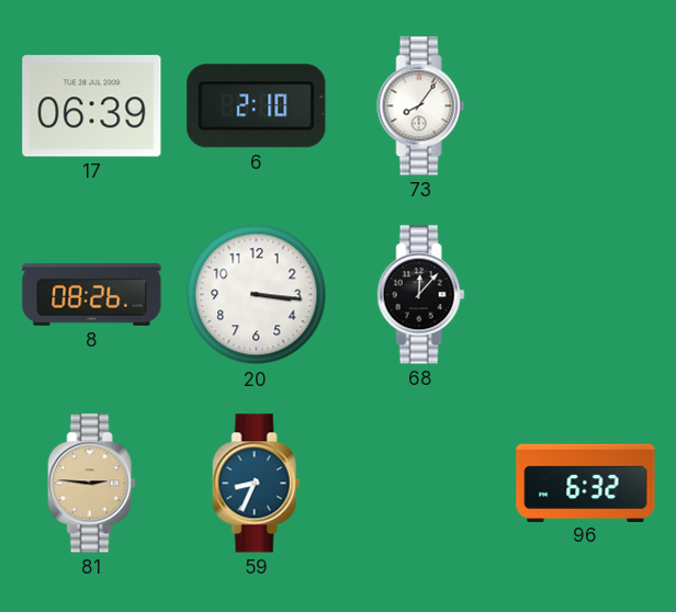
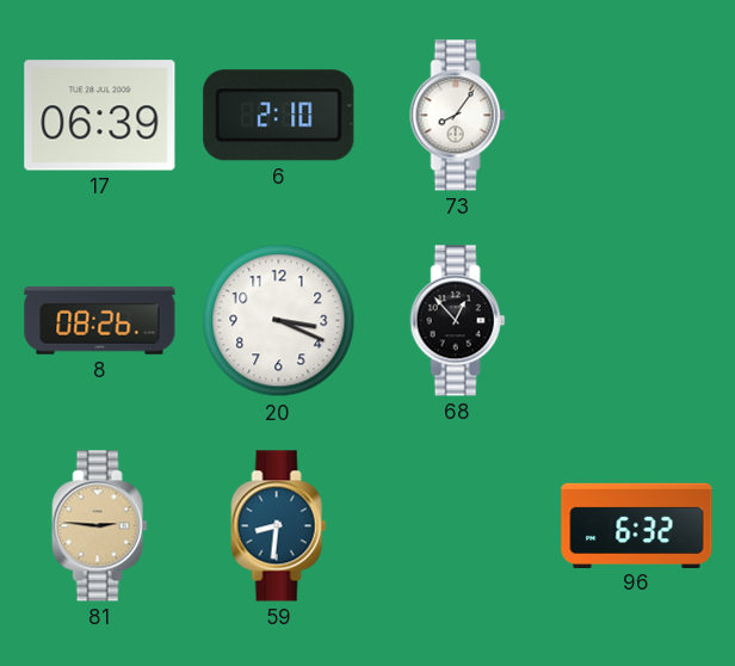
20: 3:16 -> 3:19
68: 12:07 -> 12:53
59: 8:34 -> 8:31
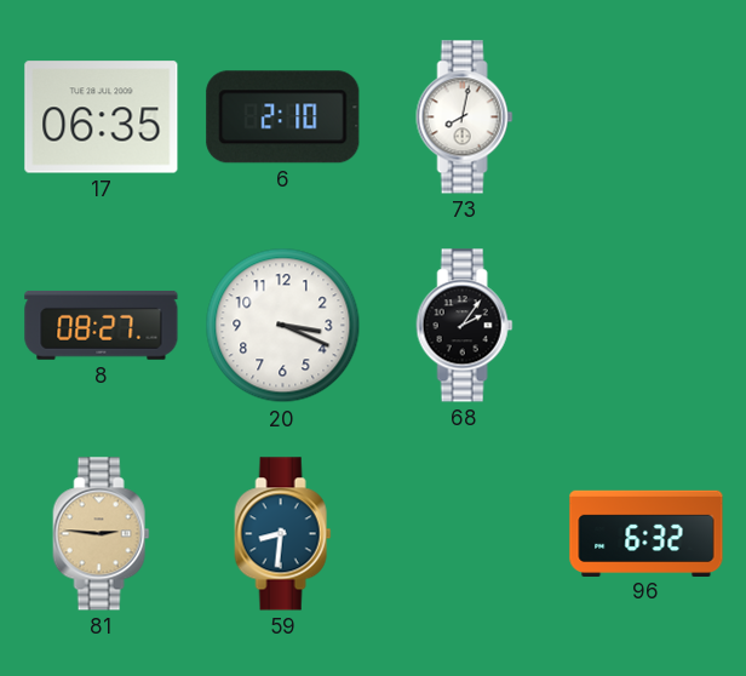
17: 06:39 -> 06:35
73: 8:06 -> 8:02
8: 08:26 -> 08:27
68: 12:53 -> 2:06
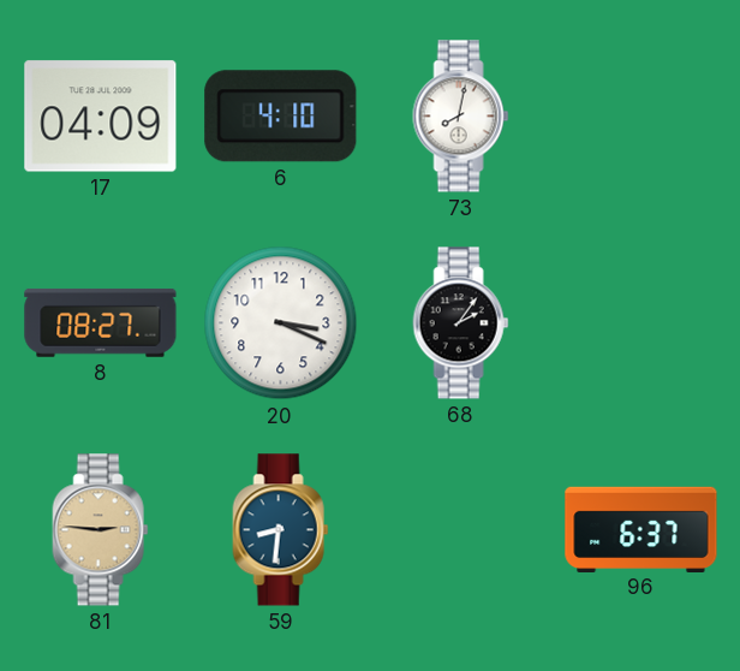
17: 06:35 -> 04:09
6: 2:10 -> 4:10
96: 6:32 -> 6:37
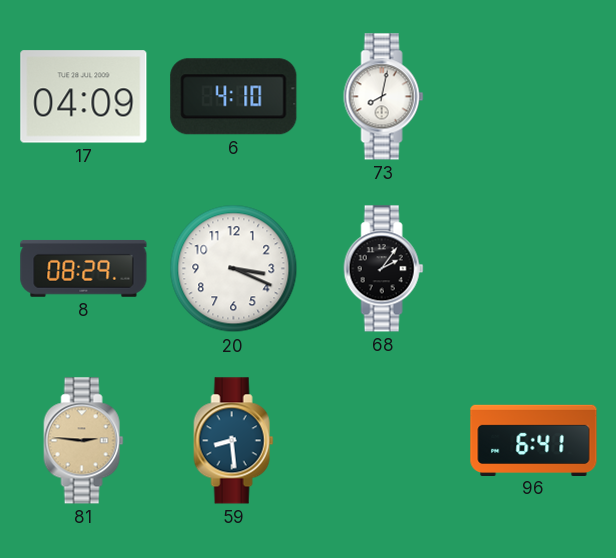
8: 08:27 -> 08:29
59: 8:31 -> 8:29
96: 6:37 -> 6:41
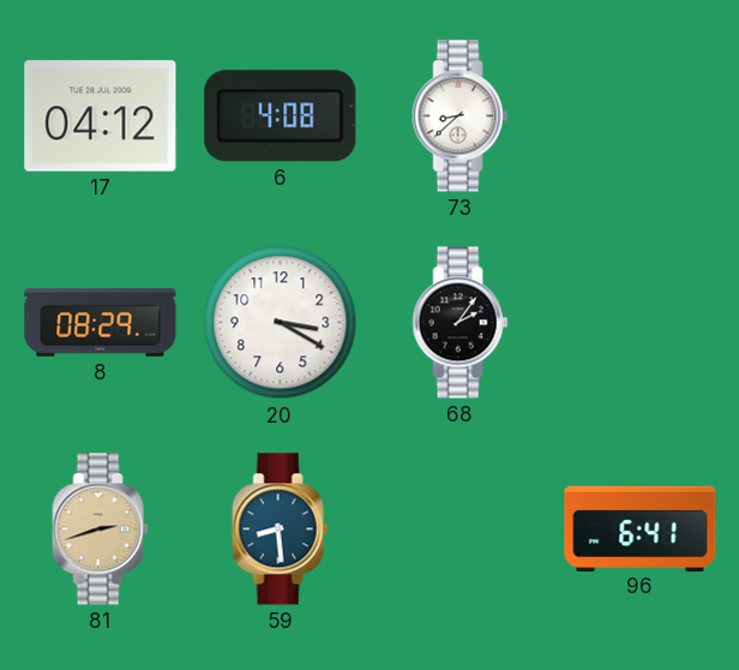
17: 04:09 -> 04:12
6: 4:10 -> 4:08
73: 8:02 -> 8:38
20: 3:19 -> 3:20
81: 2:46 -> 2:42
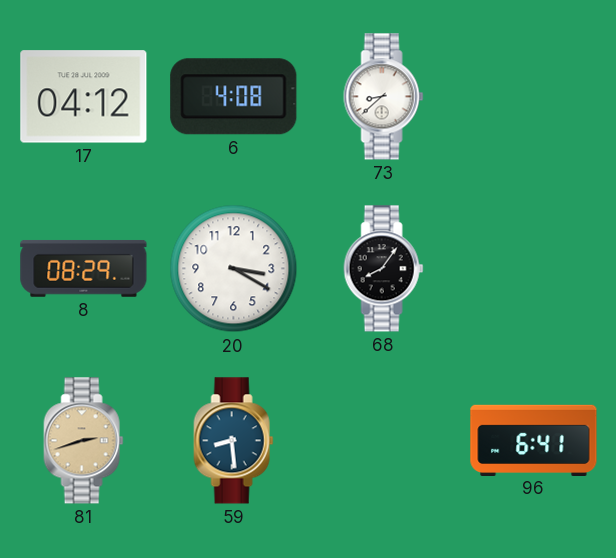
68: 2:06 -> 8:06
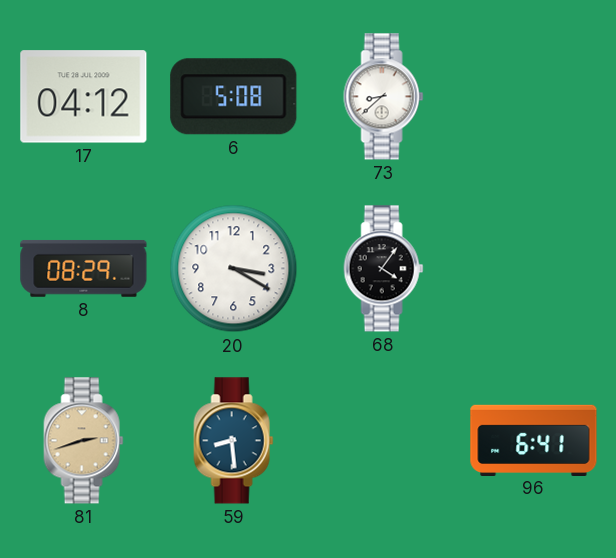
6: 4:08 -> 5:08
68: 8:06 -> 4:06
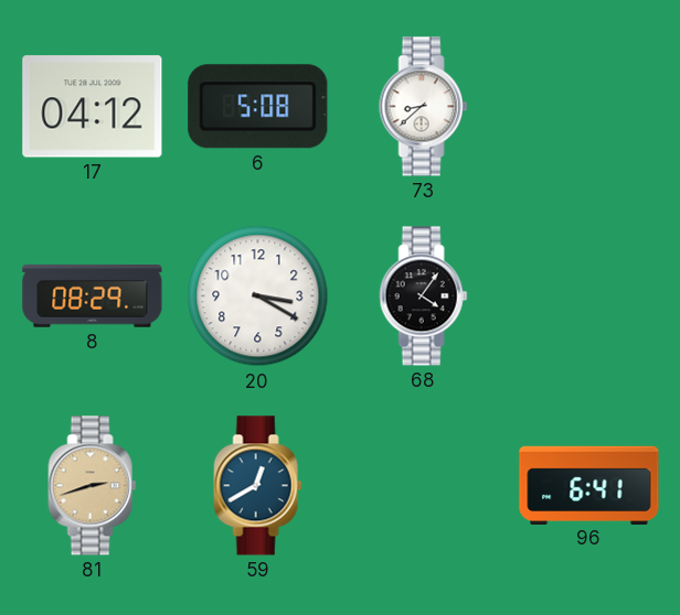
59: 8:29 -> 12:40
